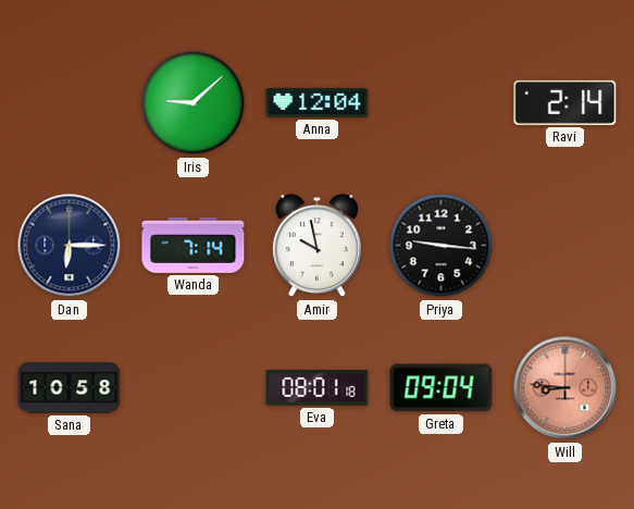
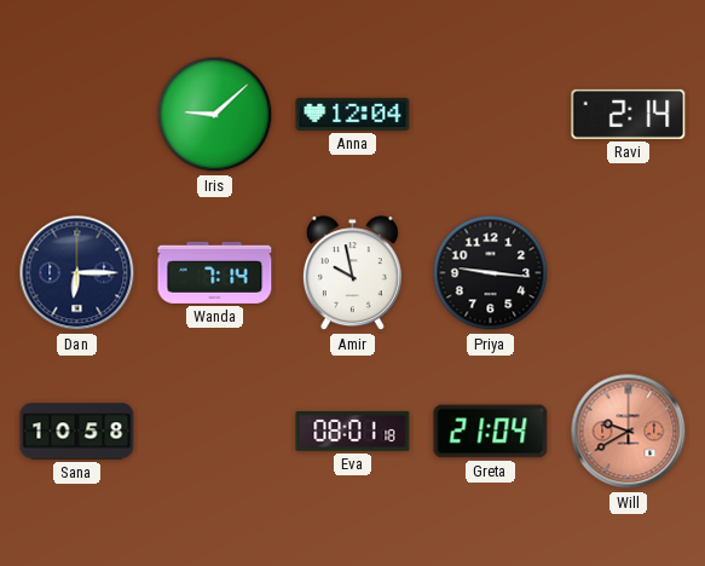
Greta: 09:04 -> 21:04
Will: 8:46 -> 9:40
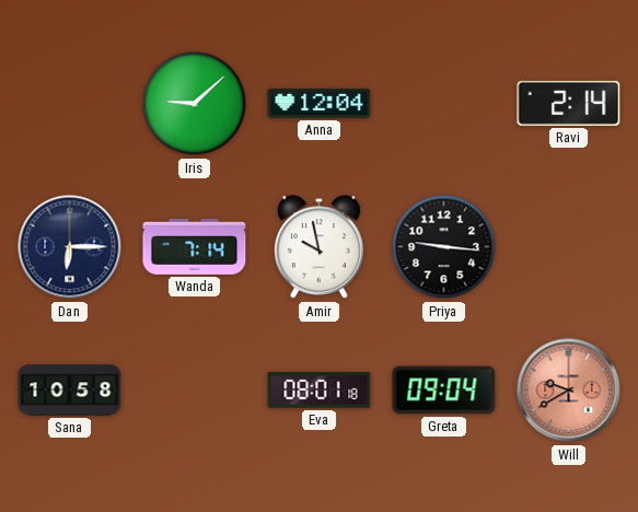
Greta: 21:04 -> 09:04
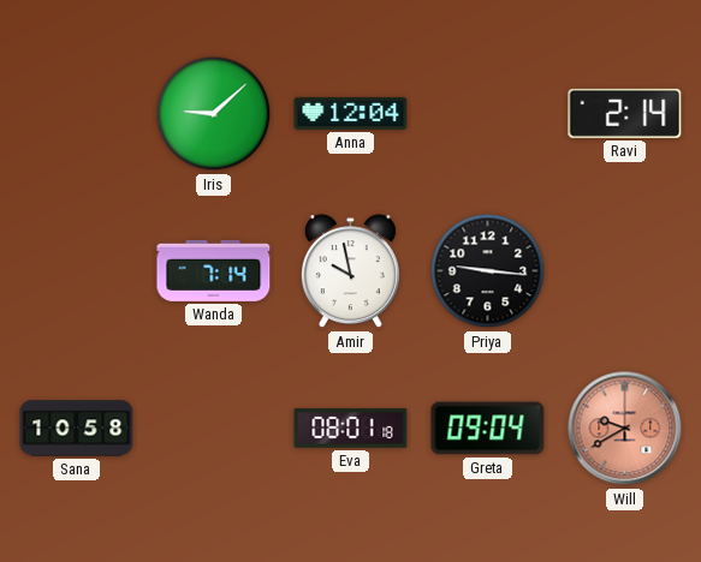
Dan: 6:15 -> none
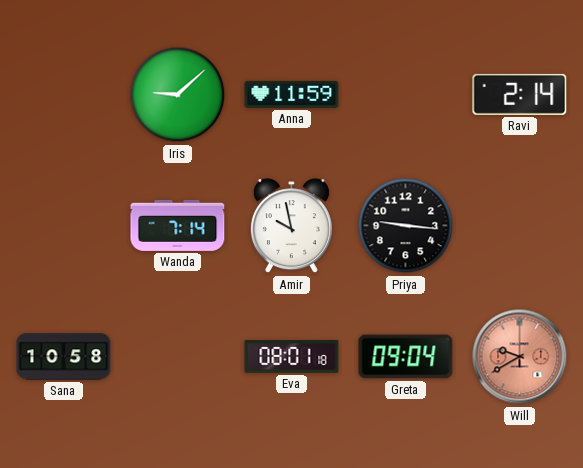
Anna: 12:04 -> 11:59
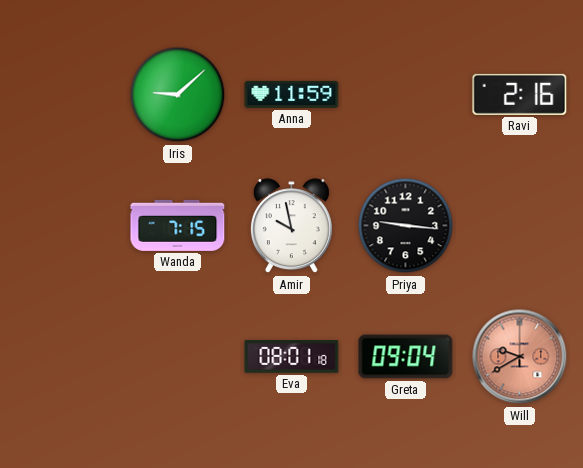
Ravi: 2:14 -> 2:16
Wanda: 7:14 -> 7:15
Sana: 10:58 -> none
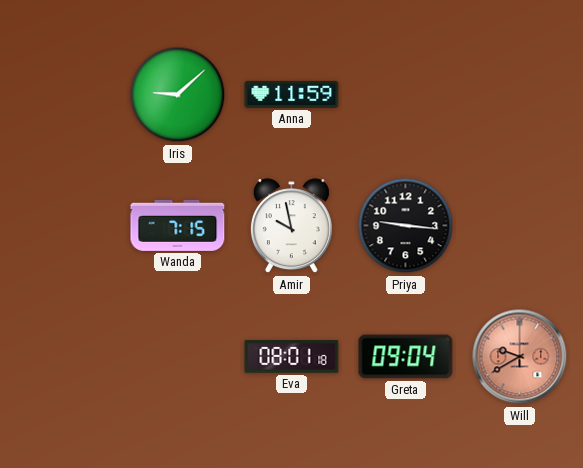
Ravi: 2:16 -> none
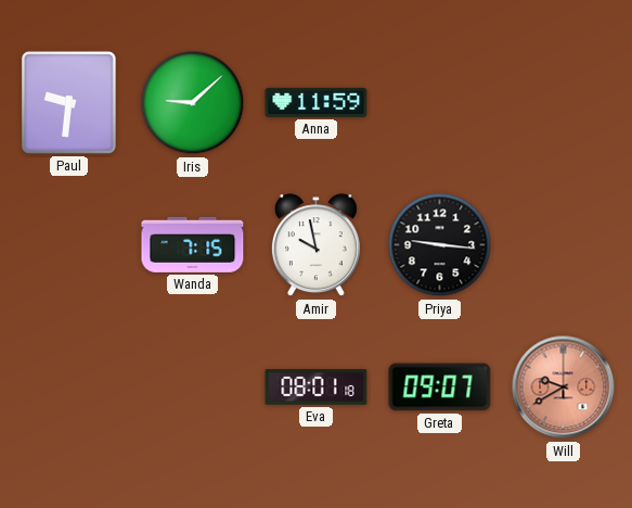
Paul: none -> 9:31
Greta: 09:04 -> 09:07
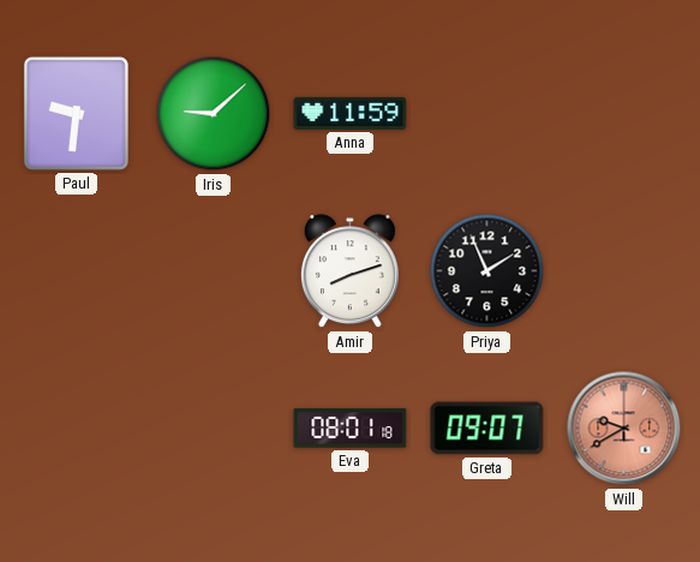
Wanda: 7:15 -> none
Amir: 9:58 -> 8:12
Priya: 9:16 -> 1:56
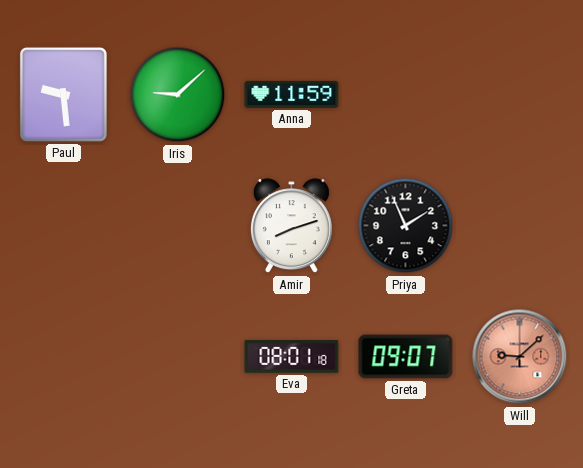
Paul: 9:31 -> 9:29
Will: 9:40 -> 9:08
